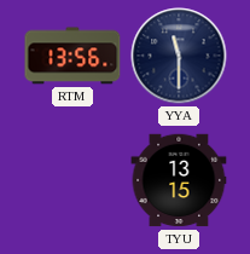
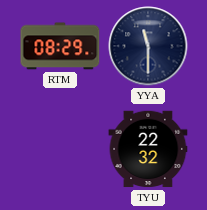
RTM: 13:56 -> 08:29
TYU: 13:15 -> 22:32
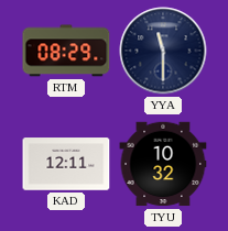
KAD: none -> 12:11
TYU: 22:32 -> 10:32
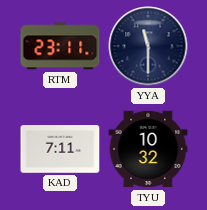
RTM: 08:29 -> 23:11
KAD: 12:11 -> 7:11
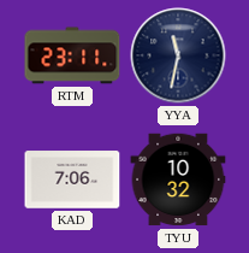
YYA: 11:30 -> 11:32
KAD: 7:11 -> 7:06
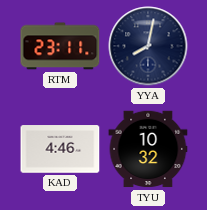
YYA: 11:32 -> 8:02
KAD: 7:06 -> 4:46
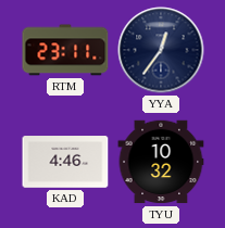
YYA: 8:02 -> 12:36
